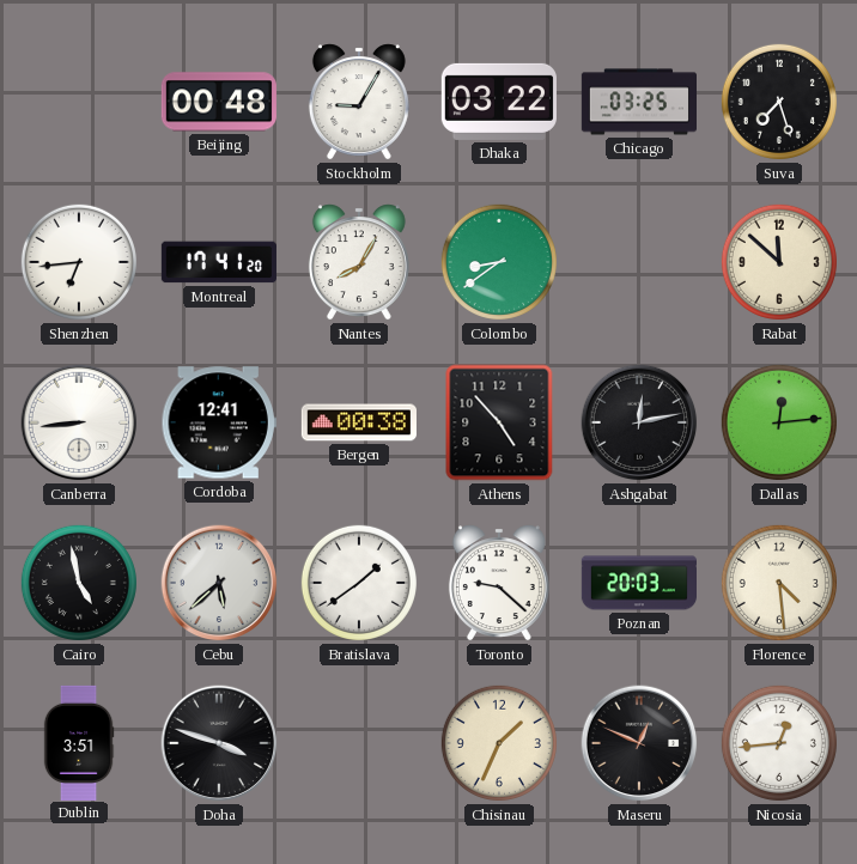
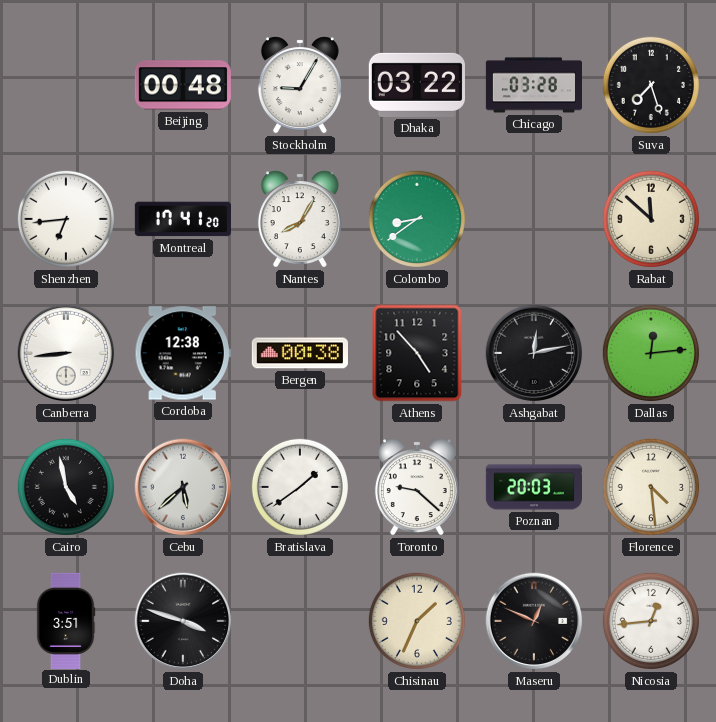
Chicago: 03:25 -> 03:28
Cordoba: 12:41 -> 12:38
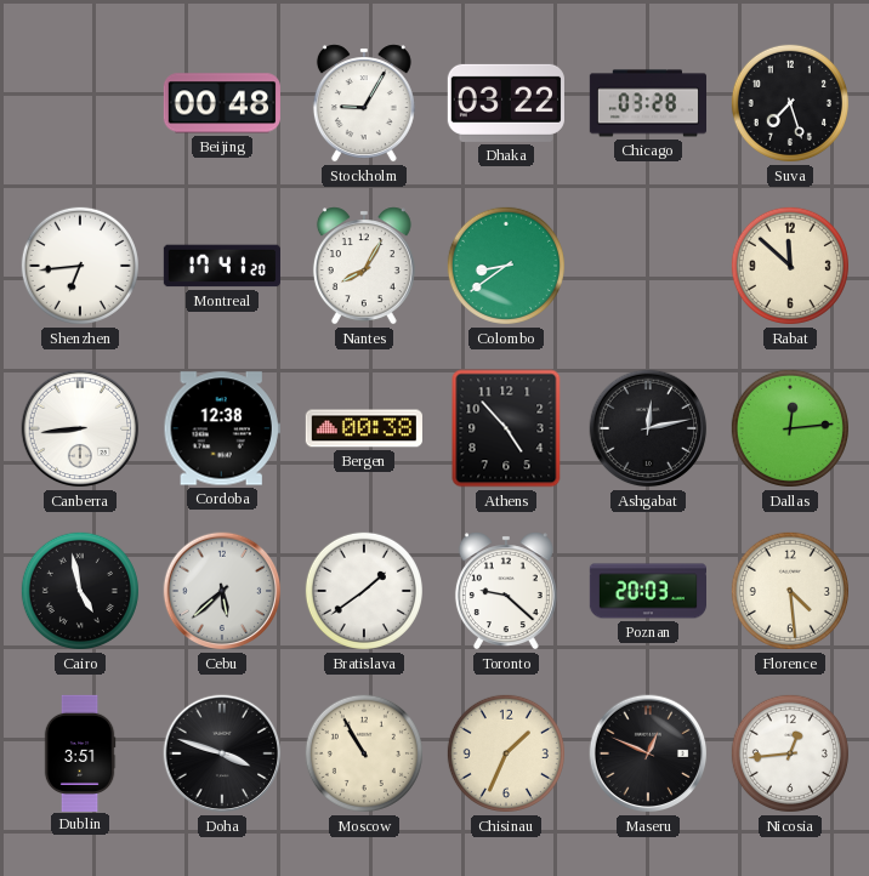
Moscow: none -> 10:55
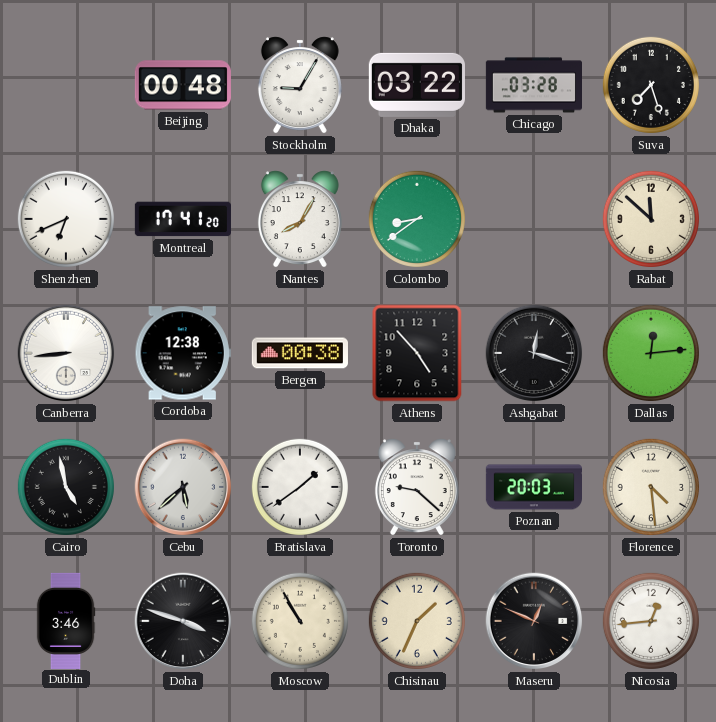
Shenzhen: 6:44 -> 6:41
Ashgabat: 12:13 -> 12:18
Dublin: 3:51 -> 3:46
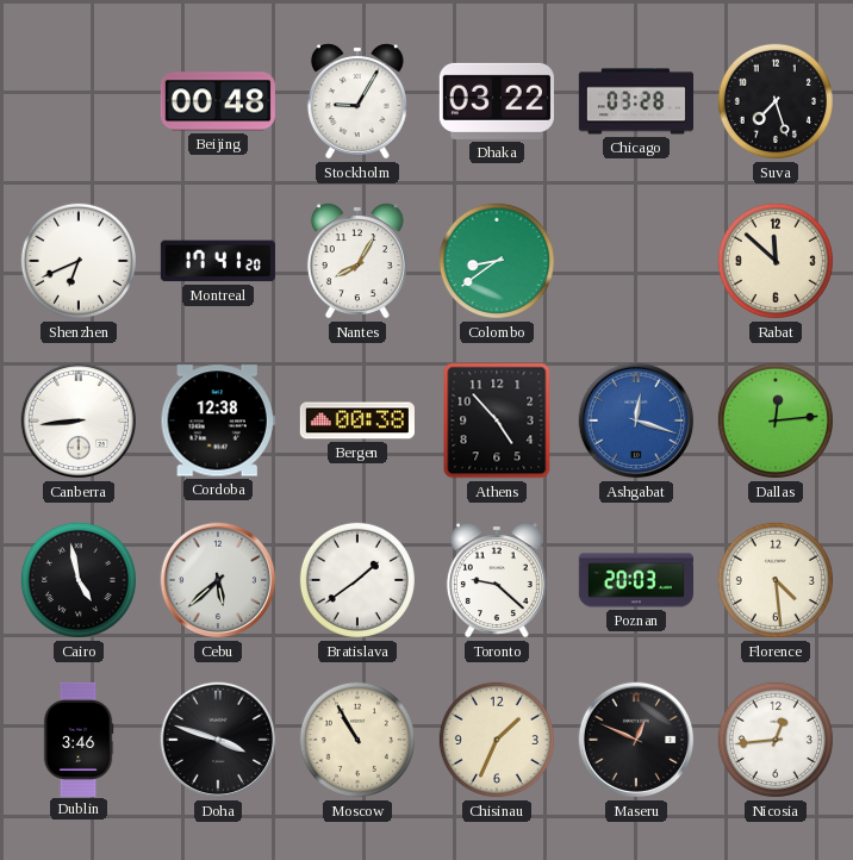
Ashgabat dial: black -> blue
